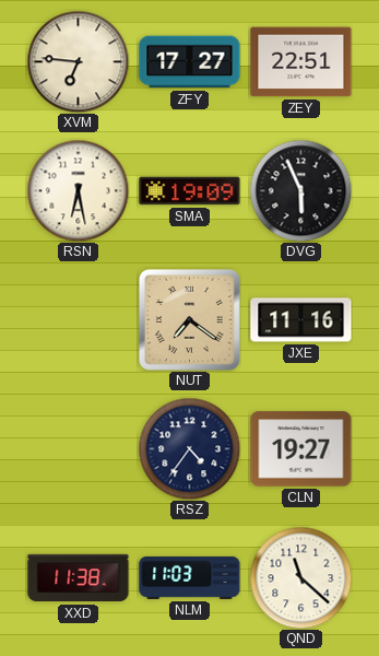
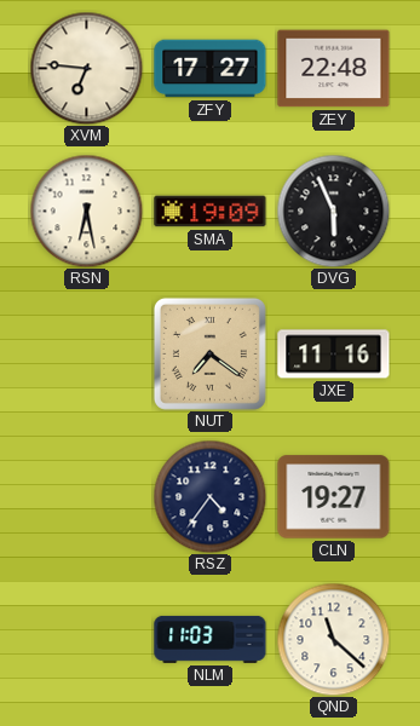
ZEY: 22:51 -> 22:48
XXD: 11:38 -> none
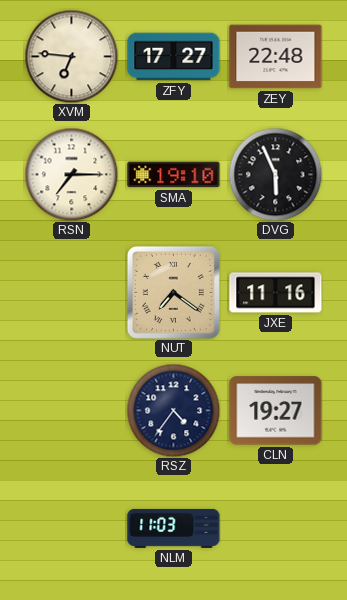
RSN: 6:28 -> 7:15
SMA: 19:09 -> 19:10
QND: 11:22 -> none
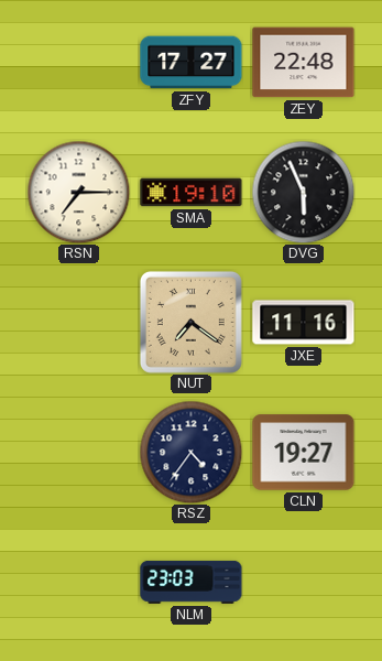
XVM: 6:46 -> none
NLM: 11:03 -> 23:03
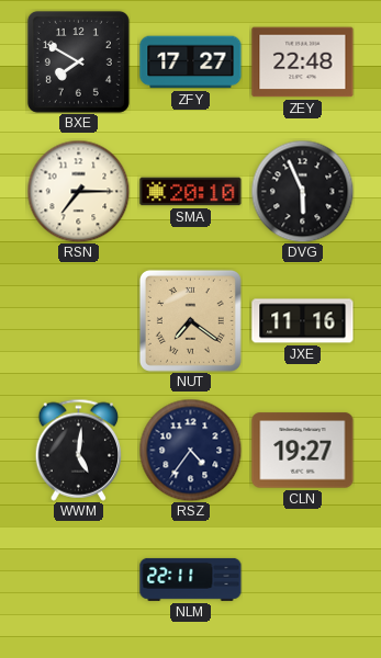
BXE: none -> 7:50
SMA: 19:10 -> 20:10
WWM: none -> 5:01
NLM: 23:03 -> 22:11
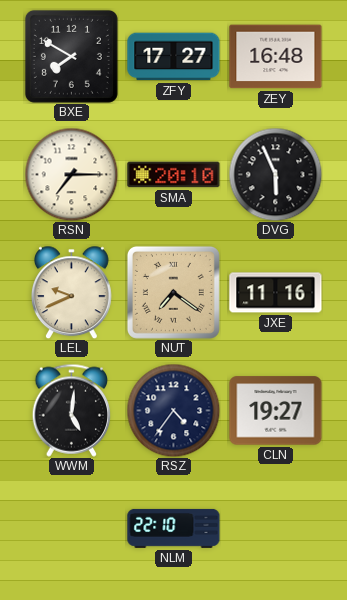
ZEY: 22:48 -> 16:48
LEL: none -> 9:41
NLM: 22:11 -> 22:10
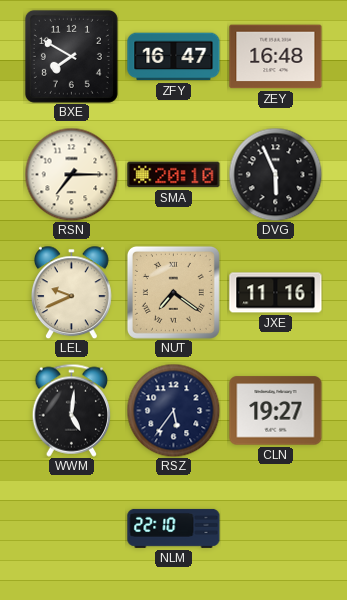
ZFY: 17:27 -> 16:47
RSZ: 4:36 -> 5:36
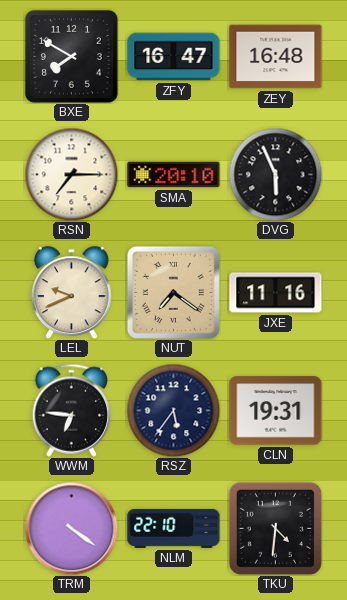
WWM: 5:01 -> 6:46
CLN: 19:27 -> 19:31
TRM: none -> 4:21
TKU: none -> 4:31
